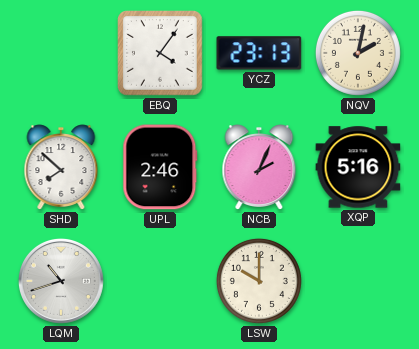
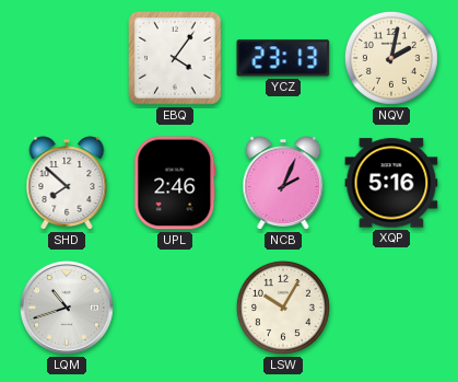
LSW: 10:00 -> 10:05
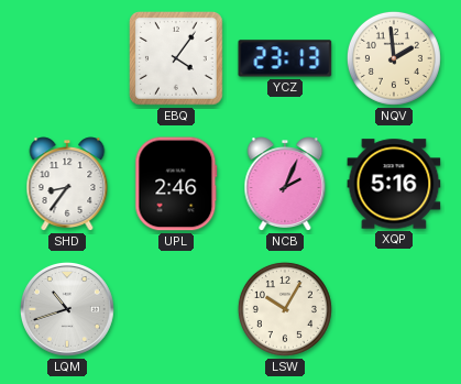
NQV: 2:02 -> 1:59
SHD: 7:52 -> 8:36
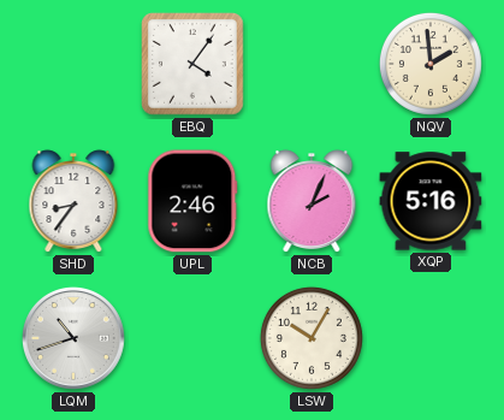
YCZ: 23:13 -> none
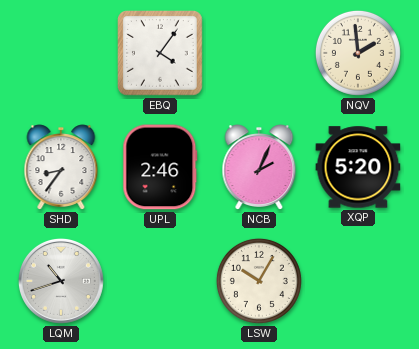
XQP: 5:16 -> 5:20
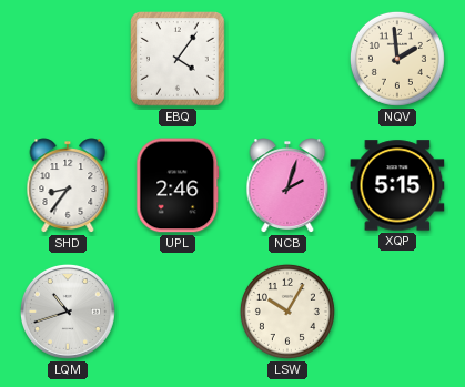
NCB: 2:04 -> 2:03
XQP: 5:20 -> 5:15
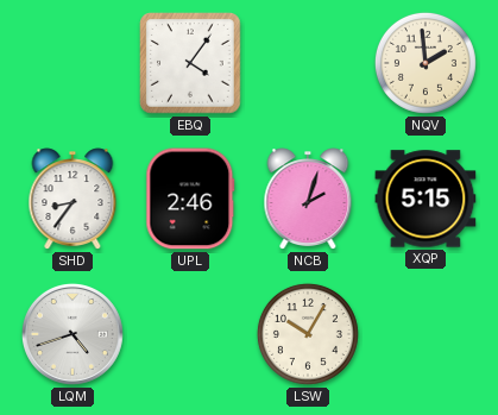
LQM: 10:42 -> 4:42
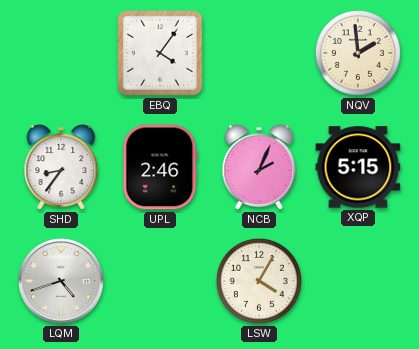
NCB: 2:03 -> 2:04
LSW: 10:05 -> 4:05
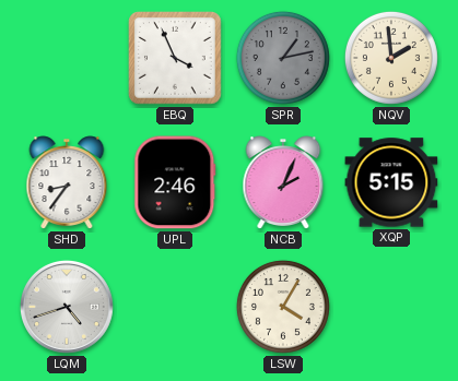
EBQ: 4:06 -> 3:56
SPR: none -> 1:13
